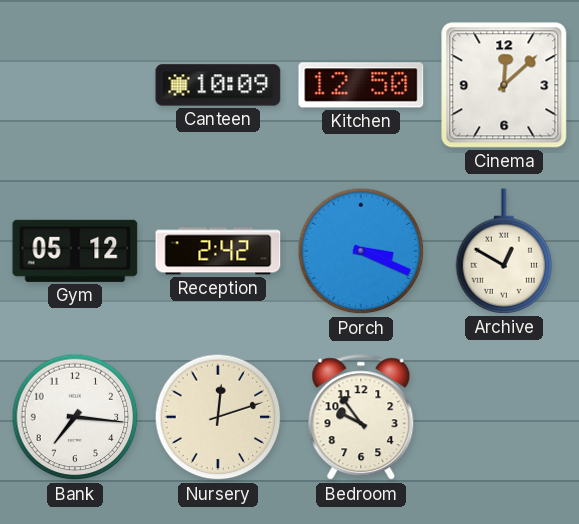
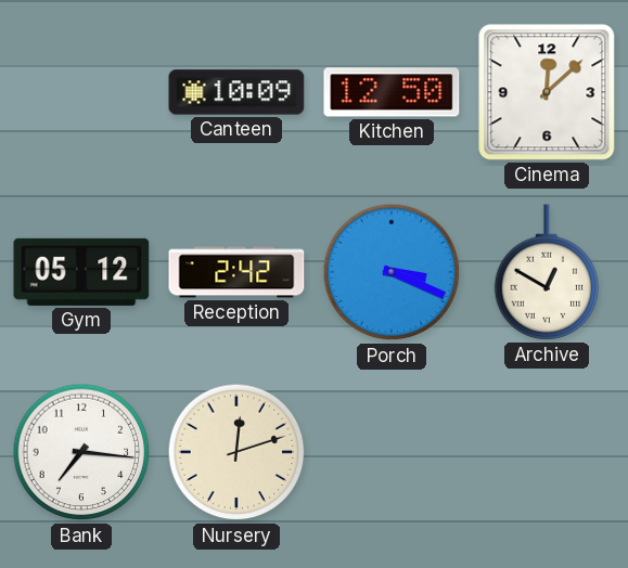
Bedroom: 9:54 -> none
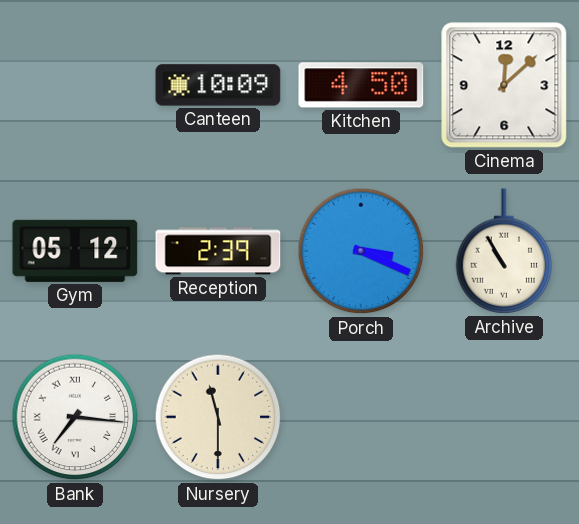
Kitchen: 12:50 -> 4:50
Reception: 2:42 -> 2:39
Archive: 12:50 -> 10:55
Bank numerals: Arabic -> Roman
Nursery: 12:12 -> 11:30
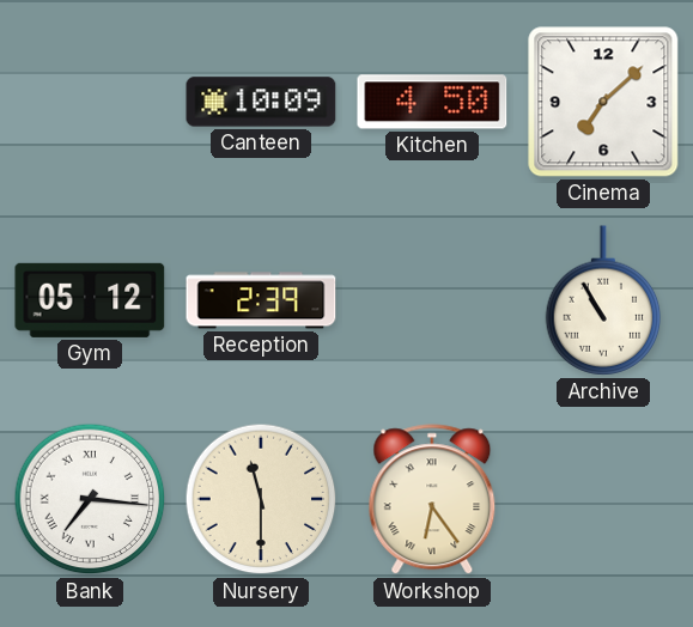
Cinema: 12:08 -> 7:08
Porch: 3:19 -> none
Workshop: none -> 6:24
